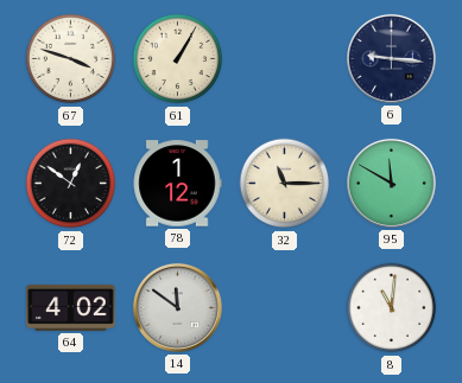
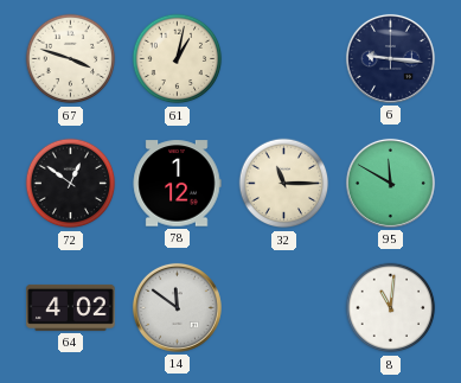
61: 1:05 -> 1:02
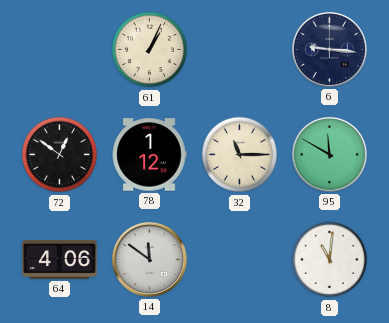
67: 3:48 -> none
61: 1:02 -> 1:04
64: 4:02 -> 4:06
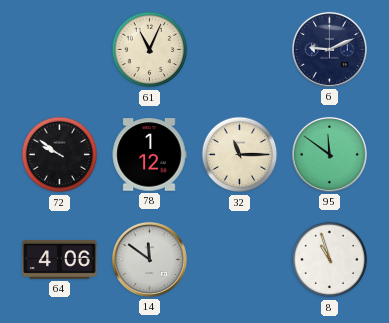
61: 1:04 -> 11:04
6: 9:16 -> 9:11
72: 12:51 -> 9:51
95: 11:50 -> 11:51
8: 11:01 -> 10:57
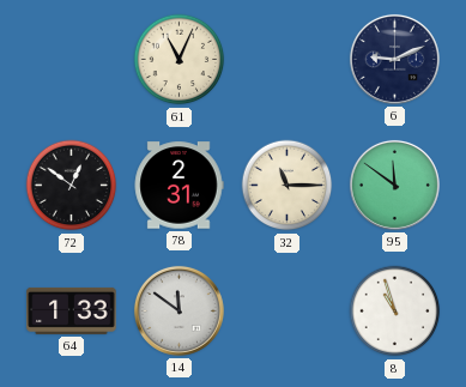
72: 9:51 -> 12:51
78: 1:12 -> 2:31
64: 4:06 -> 1:33
